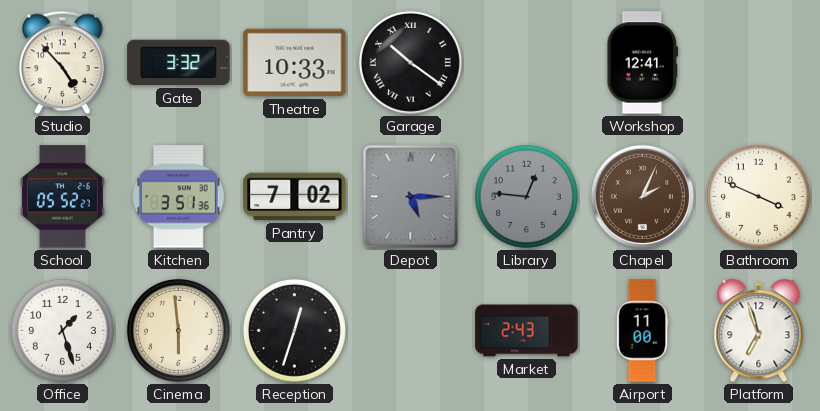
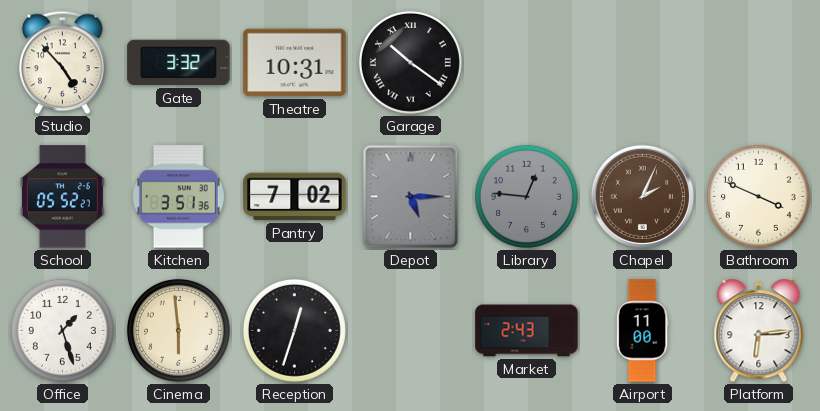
Theatre: 10:33 -> 10:31
Workshop: 12:41 -> none
Platform: 6:57 -> 6:14
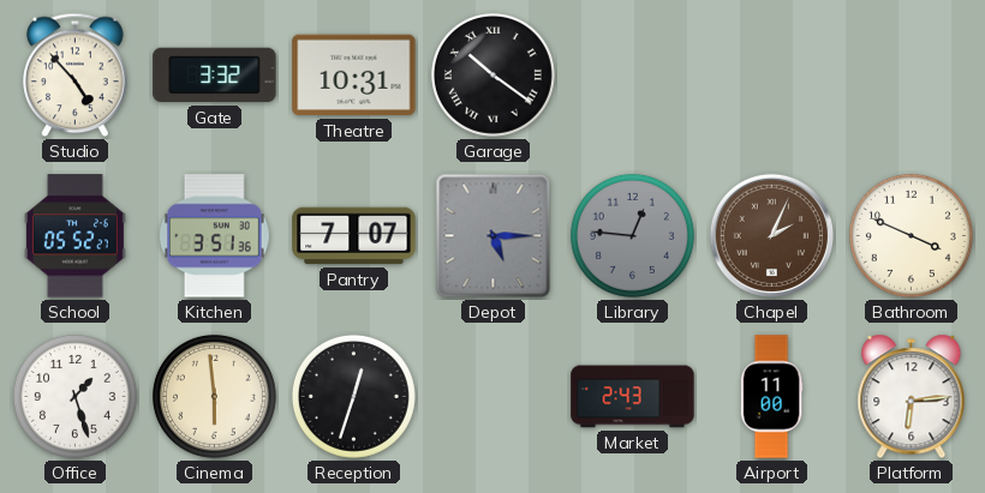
Pantry: 7:02 -> 7:07
